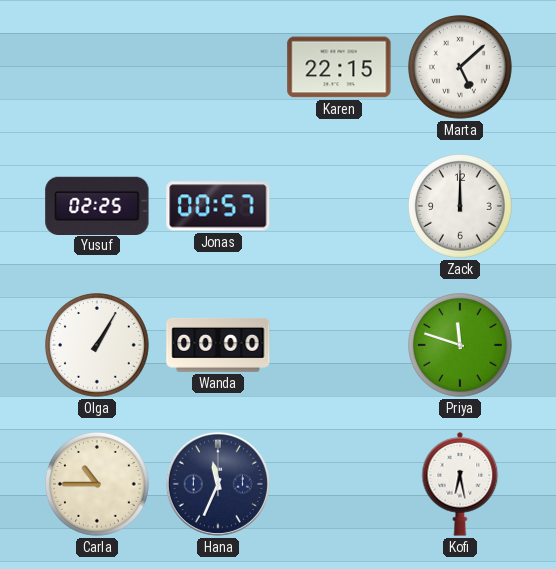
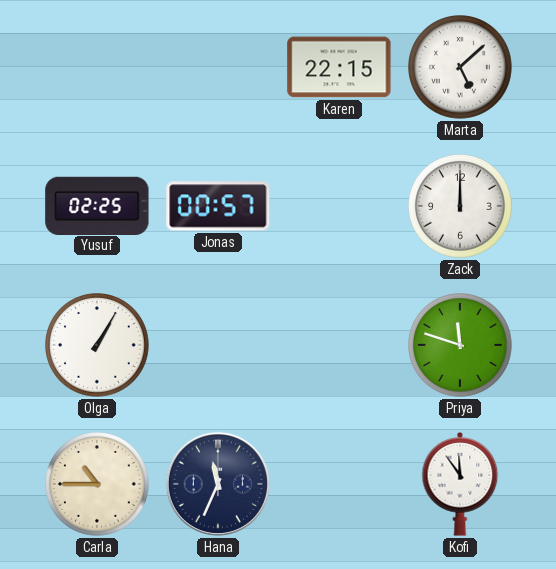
Wanda: 00:00 -> none
Kofi: 6:28 -> 11:54
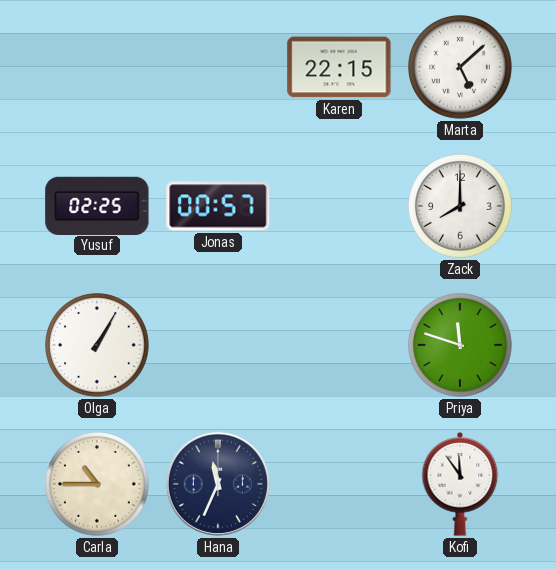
Zack: 12:00 -> 8:00
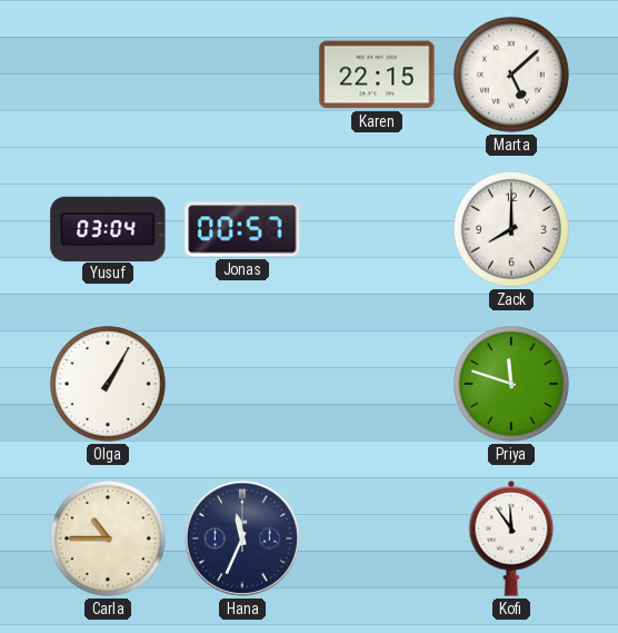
Yusuf: 02:25 -> 03:04
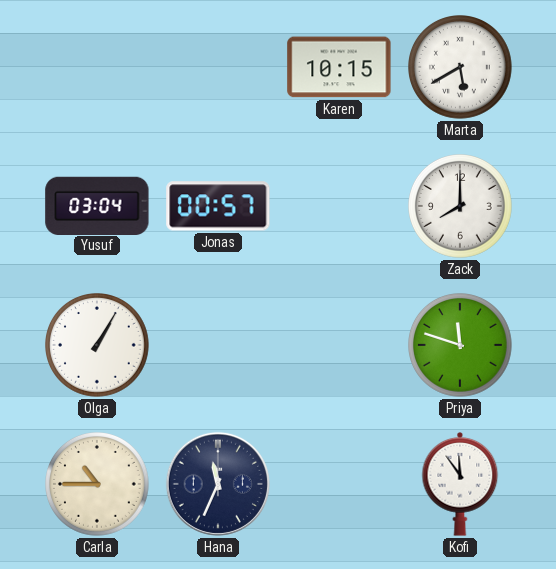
Karen: 22:15 -> 10:15
Marta: 5:08 -> 5:40
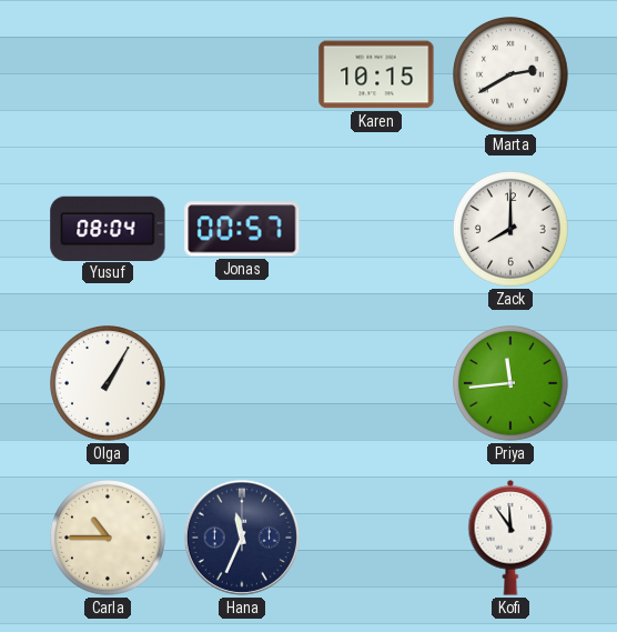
Marta: 5:40 -> 2:40
Yusuf: 03:04 -> 08:04
Priya: 11:48 -> 11:44
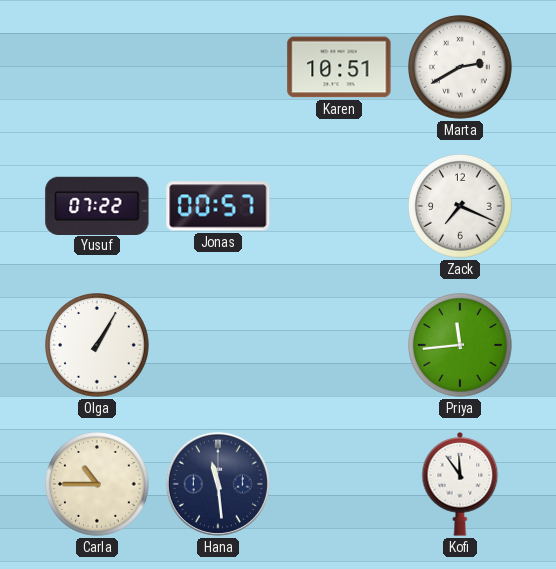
Karen: 10:15 -> 10:51
Yusuf: 08:04 -> 07:22
Zack: 8:00 -> 7:19
Hana: 11:34 -> 11:29
